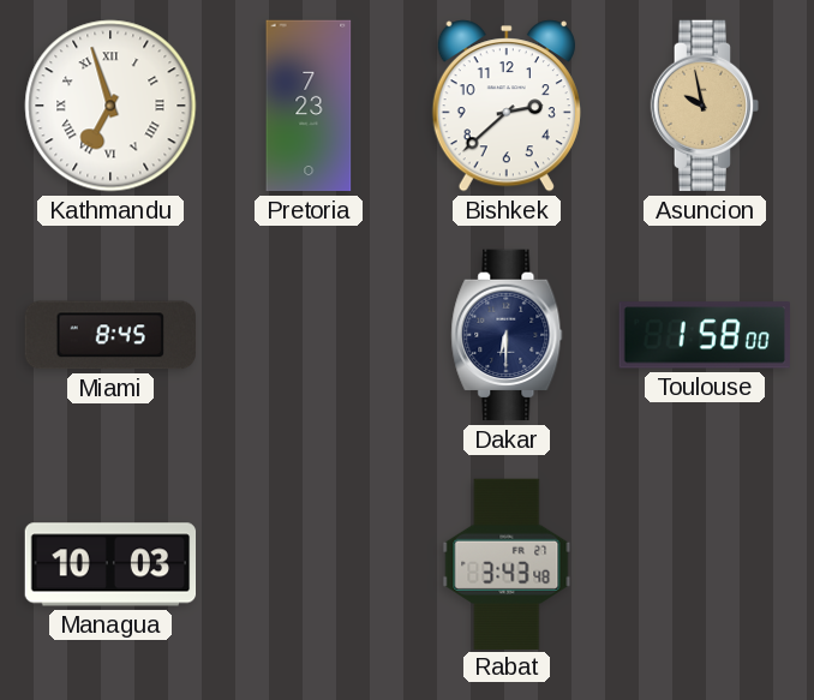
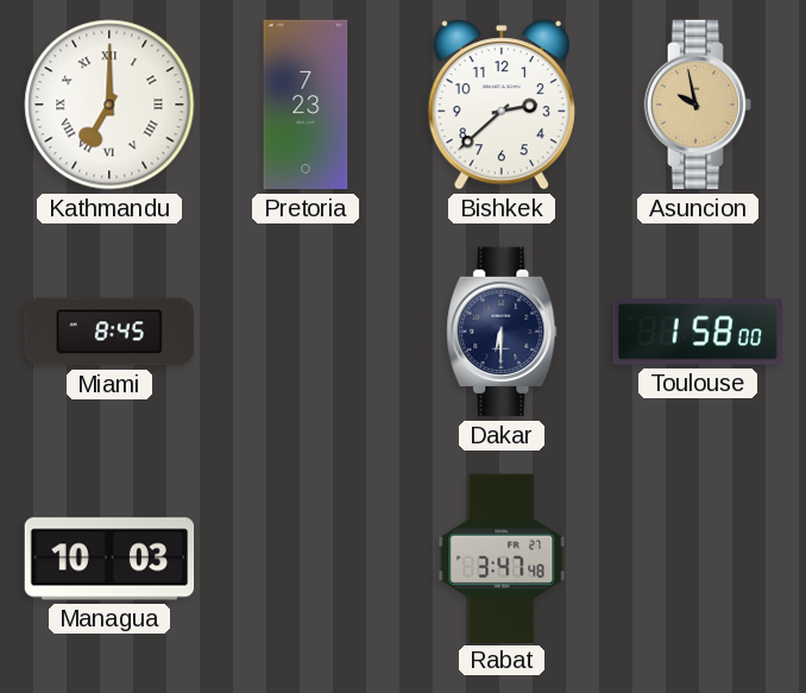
Kathmandu: 6:57 -> 7:00
Rabat: 3:43 -> 3:47
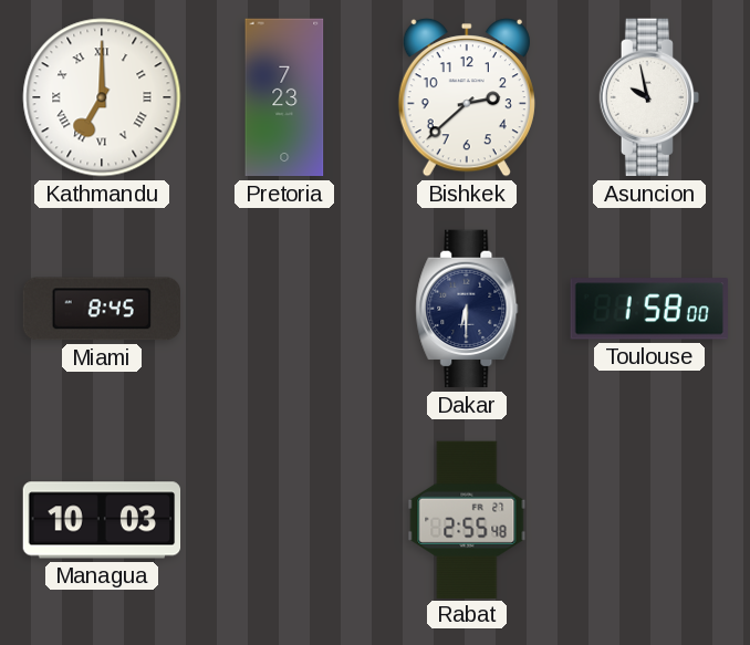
Asuncion dial: champagne -> white
Rabat: 3:47 -> 2:55
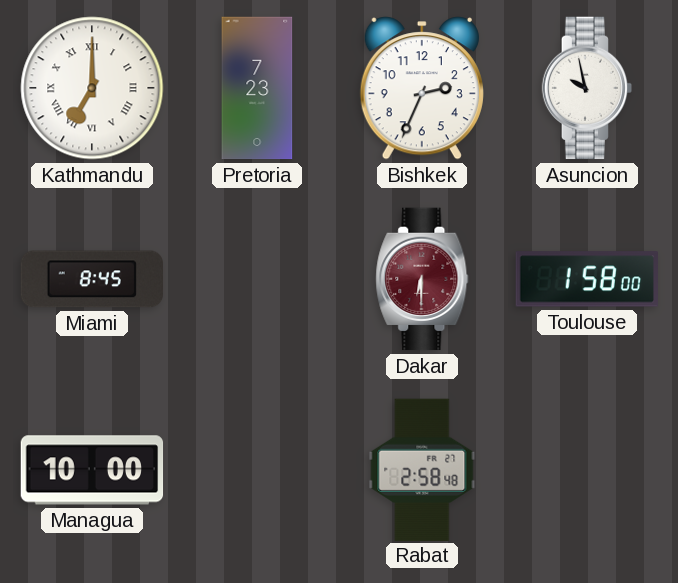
Bishkek: 2:38 -> 2:34
Dakar dial: navy -> burgundy
Managua: 10:03 -> 10:00
Rabat: 2:55 -> 2:58
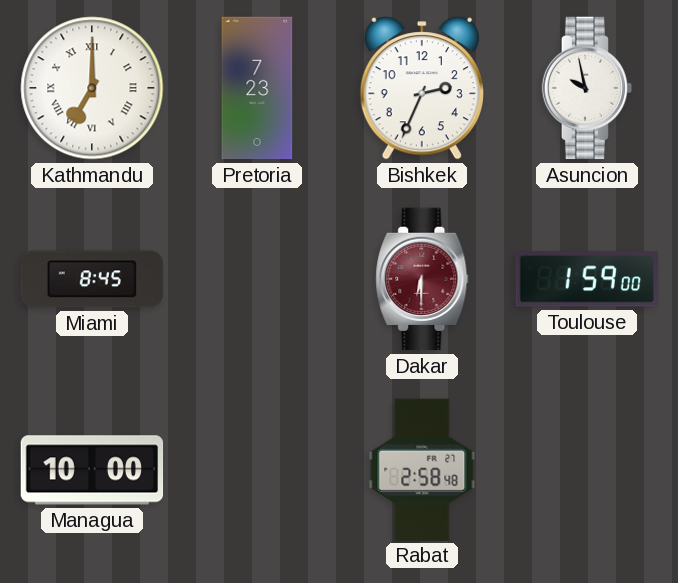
Toulouse: 1:58 -> 1:59
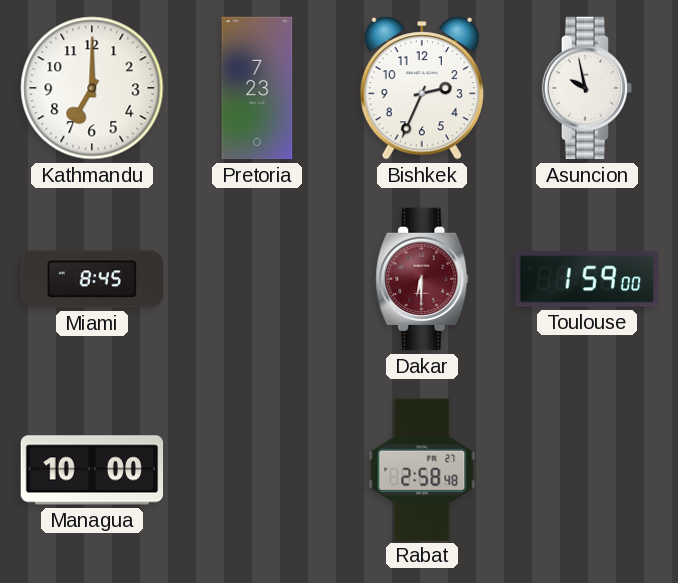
Kathmandu numerals: Roman -> Arabic
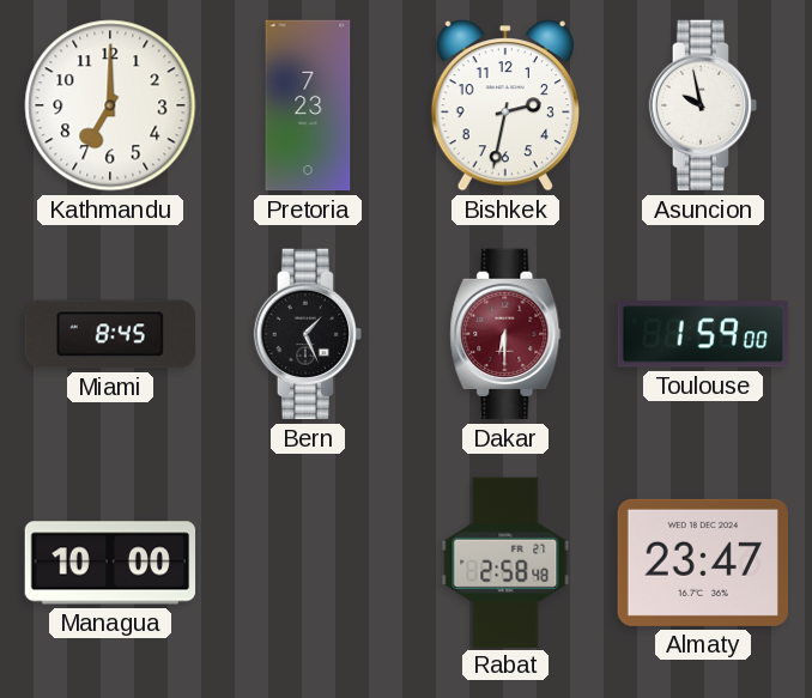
Bishkek: 2:34 -> 2:32
Bern: none -> 1:26
Almaty: none -> 23:47
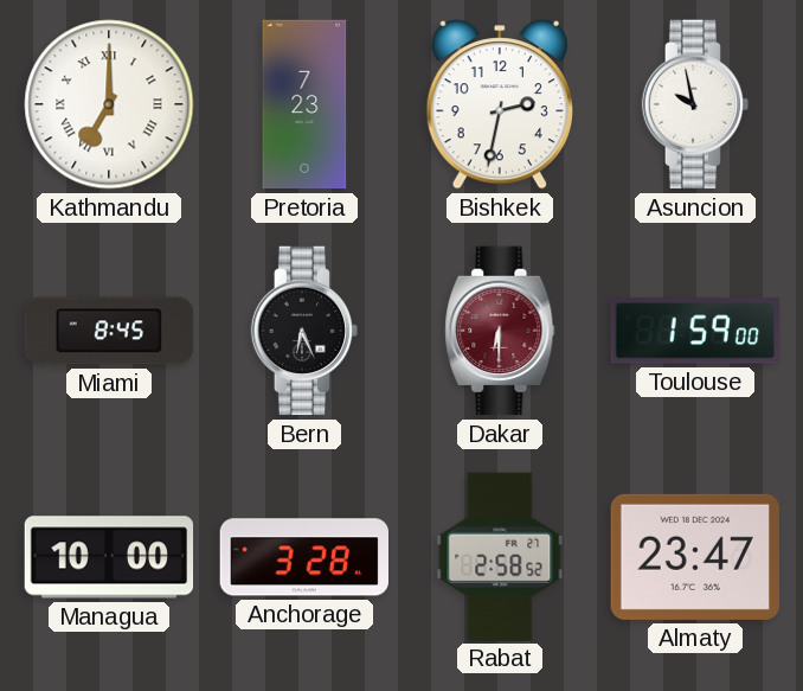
Kathmandu numerals: Arabic -> Roman
Bern: 1:26 -> 6:26
Anchorage: none -> 3:28
Rabat: 2:58:48 -> 2:58:52
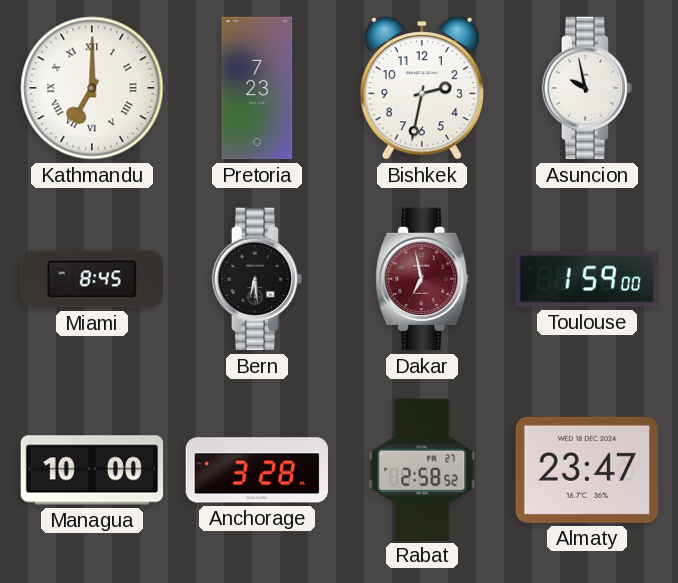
Bern: 6:26 -> 6:29
Dakar: 6:30 -> 6:58
